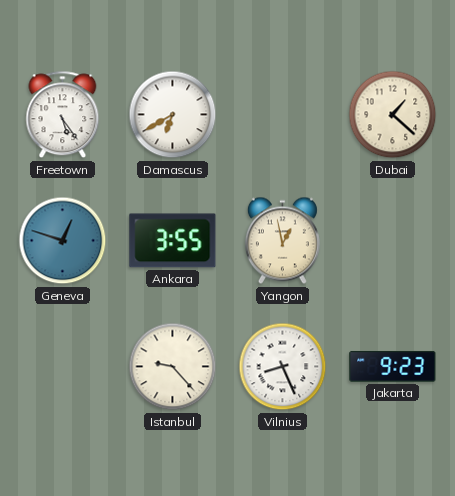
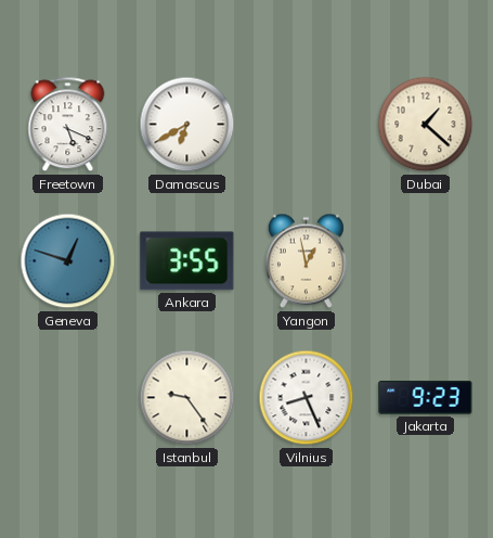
Freetown: 5:24 -> 5:19
Istanbul: 9:23 -> 9:24
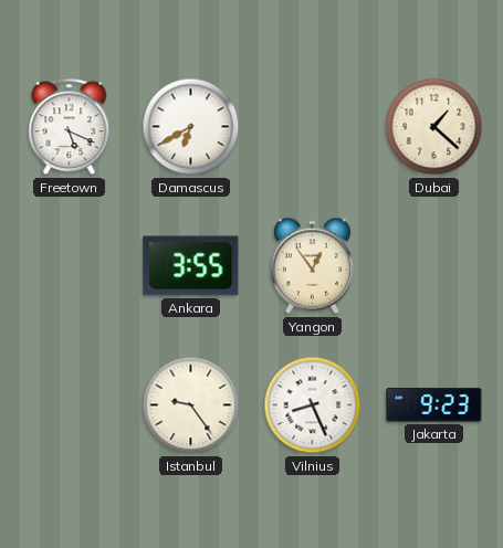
Geneva: 12:48 -> none
Yangon: 12:58 -> 12:54
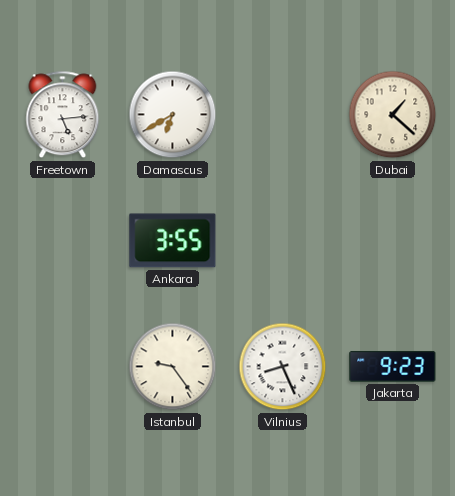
Freetown: 5:19 -> 5:14
Yangon: 12:54 -> none
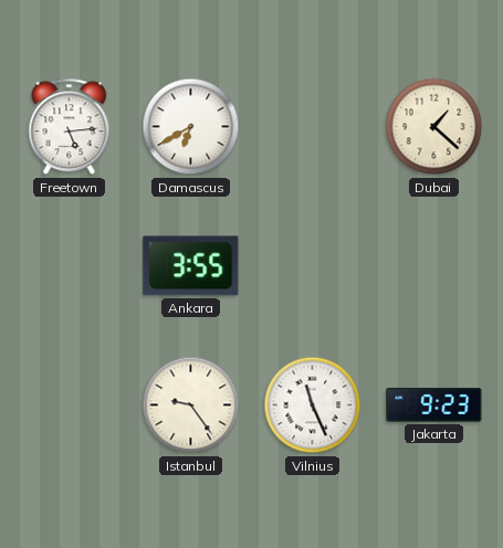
Vilnius: 8:26 -> 11:26
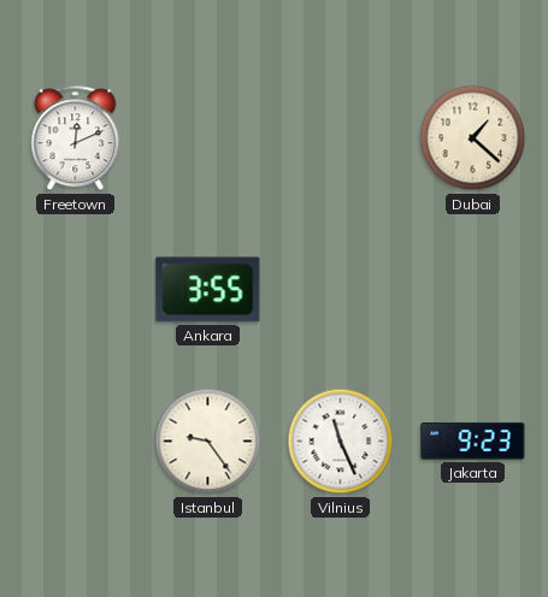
Freetown: 5:14 -> 12:11
Damascus: 6:40 -> none
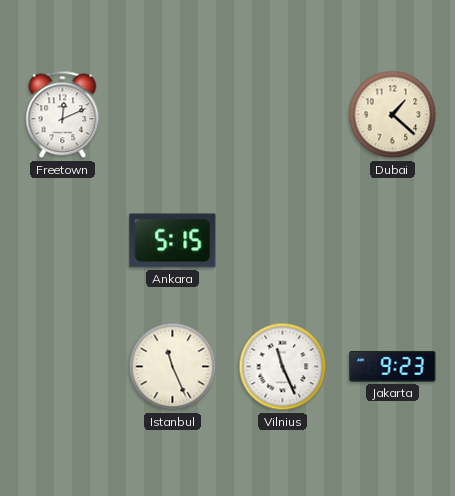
Ankara: 3:55 -> 5:15
Istanbul: 9:24 -> 11:26
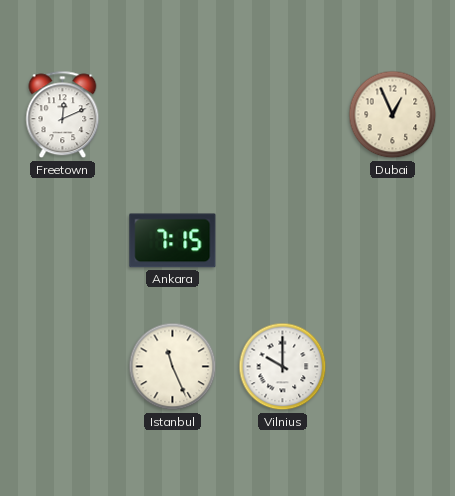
Dubai: 1:22 -> 12:56
Ankara: 5:15 -> 7:15
Vilnius: 11:26 -> 10:00
Jakarta: 9:23 -> none
